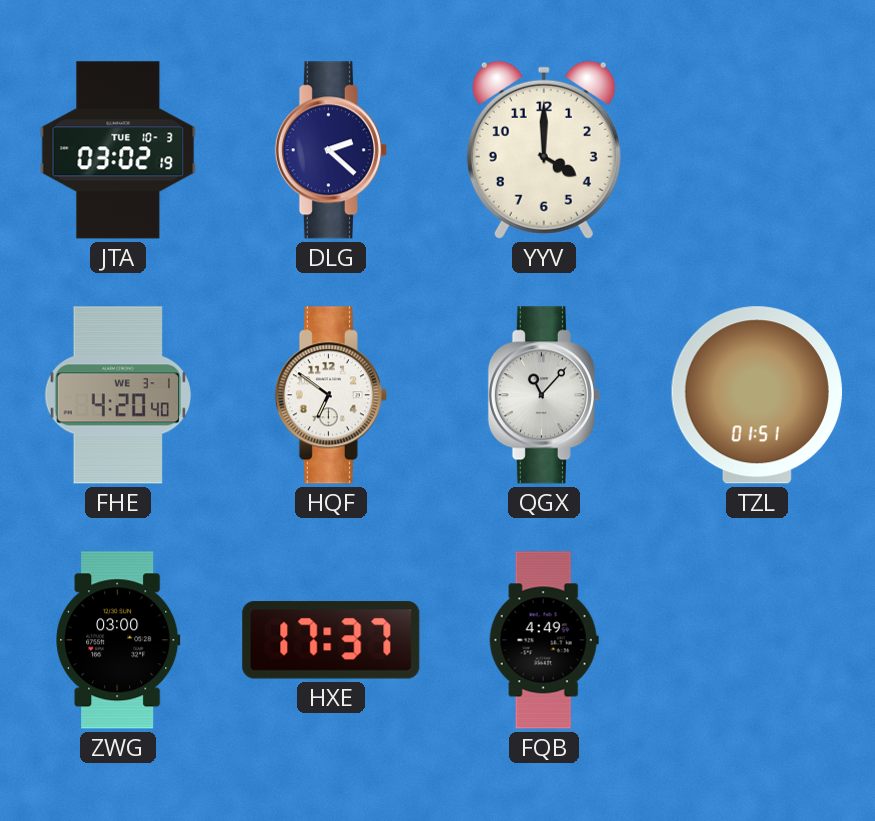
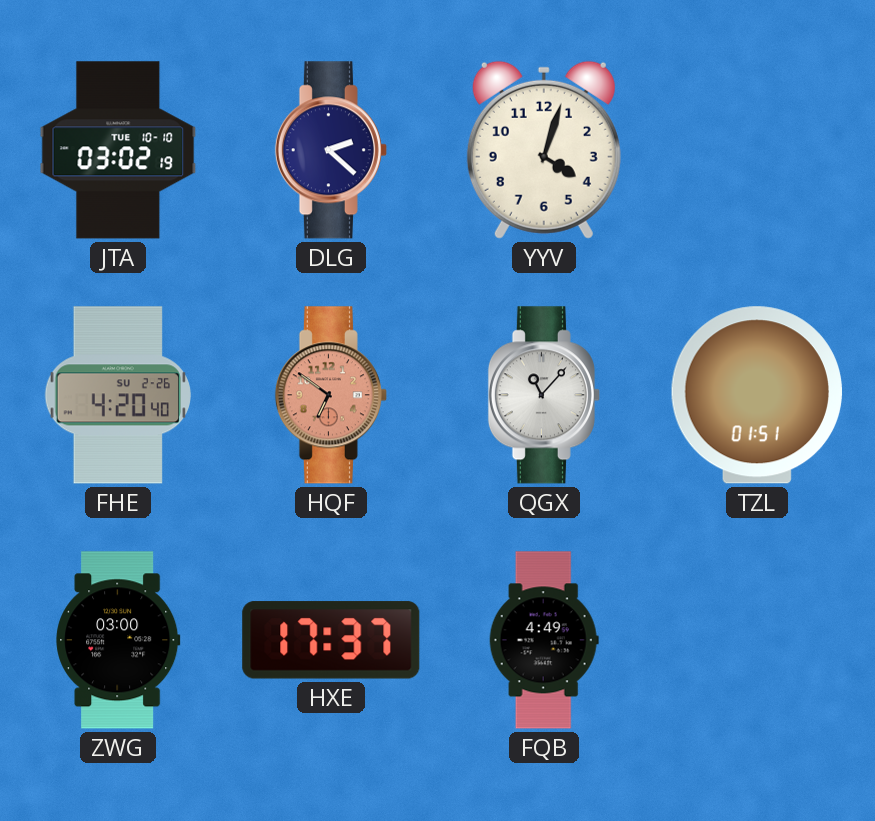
JTA date: TUE 10-3 -> TUE 10-10
YYV: 4:00 -> 4:03
FHE date: WE 3-1 -> SU 2-26
HQF dial: white -> salmon
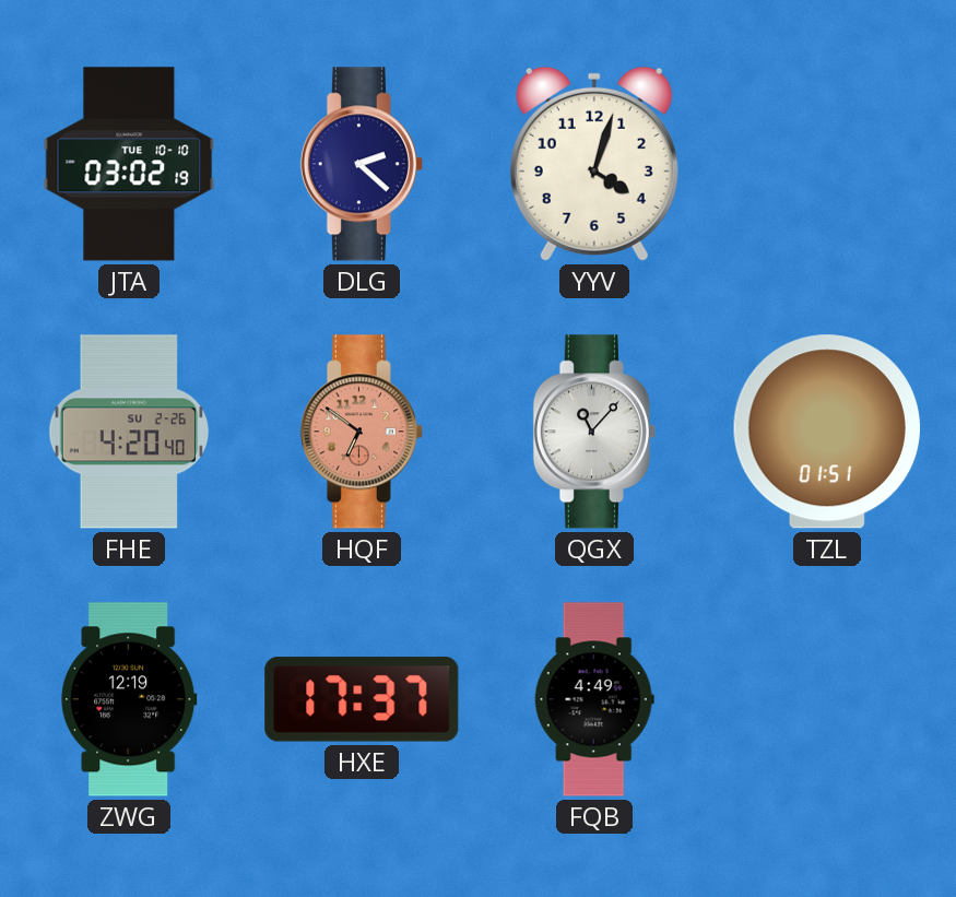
ZWG: 03:00 -> 12:19
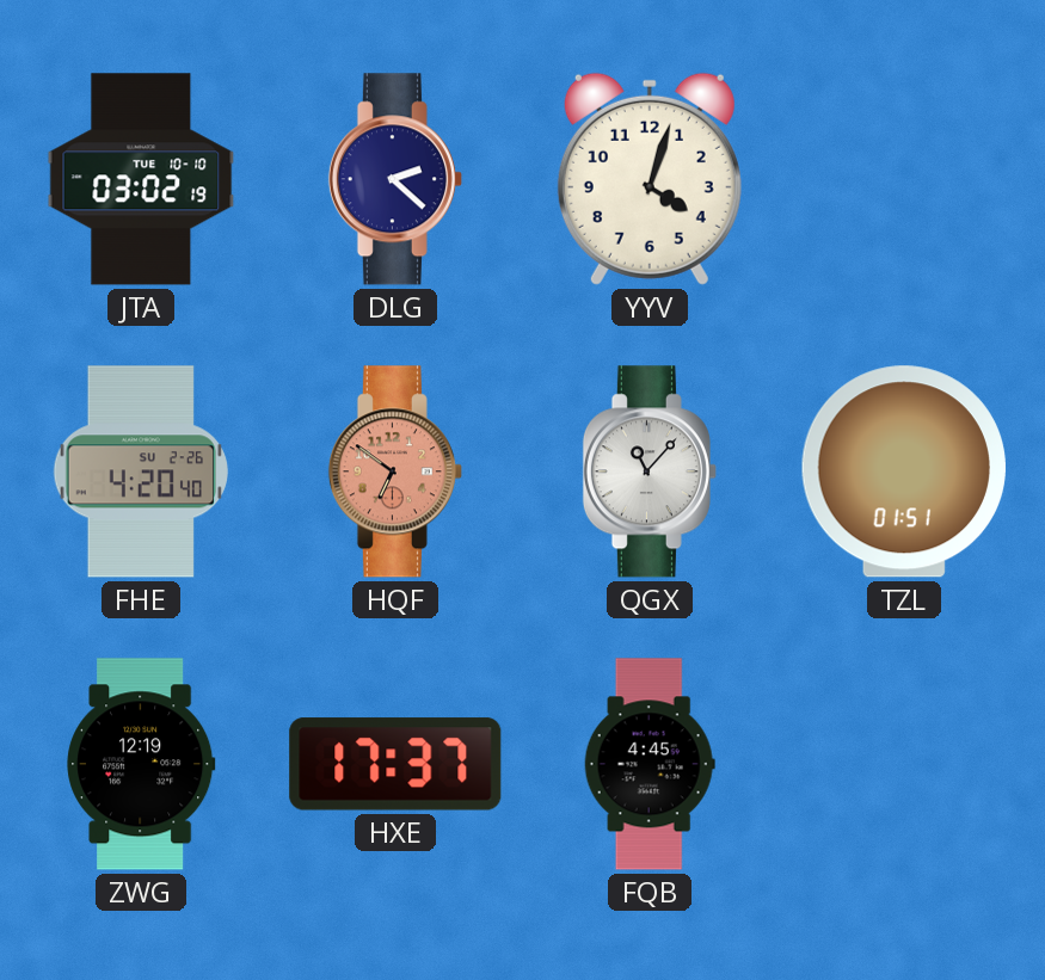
FQB: 4:49 -> 4:45
